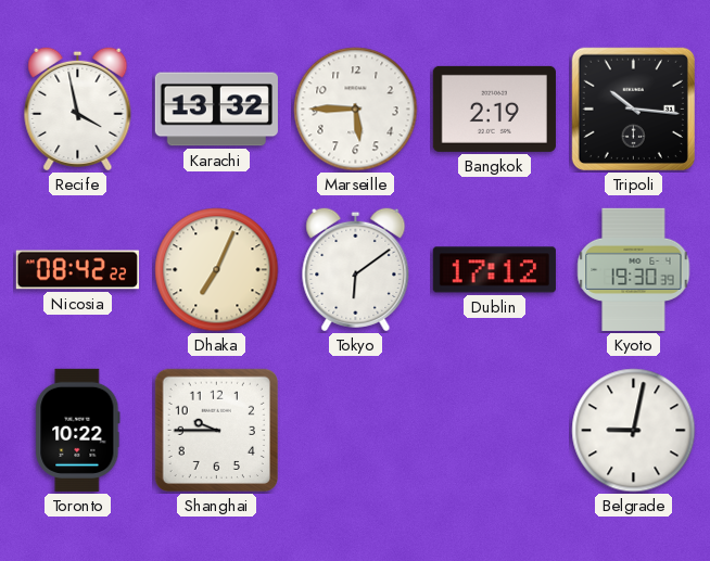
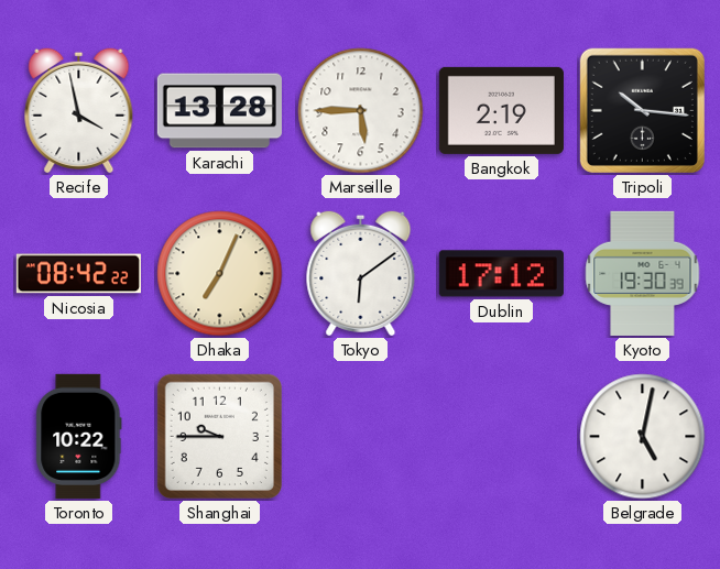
Karachi: 13:32 -> 13:28
Belgrade: 9:02 -> 5:02
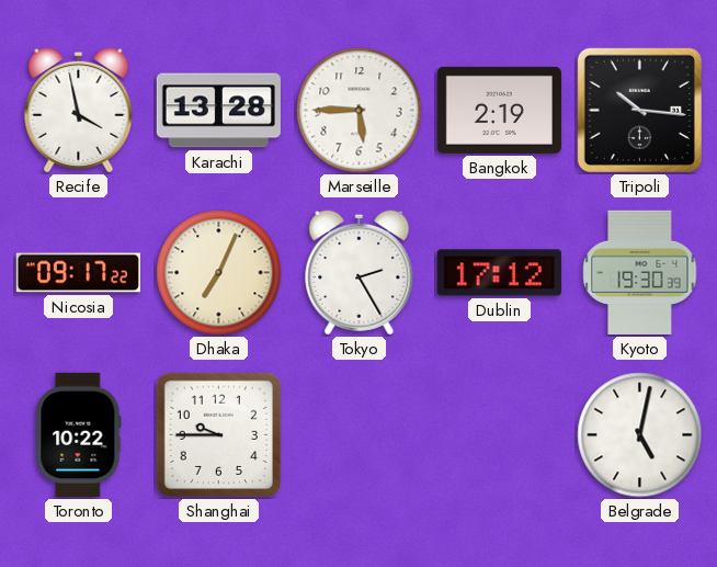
Nicosia: 08:42 -> 09:17
Tokyo: 6:09 -> 2:25
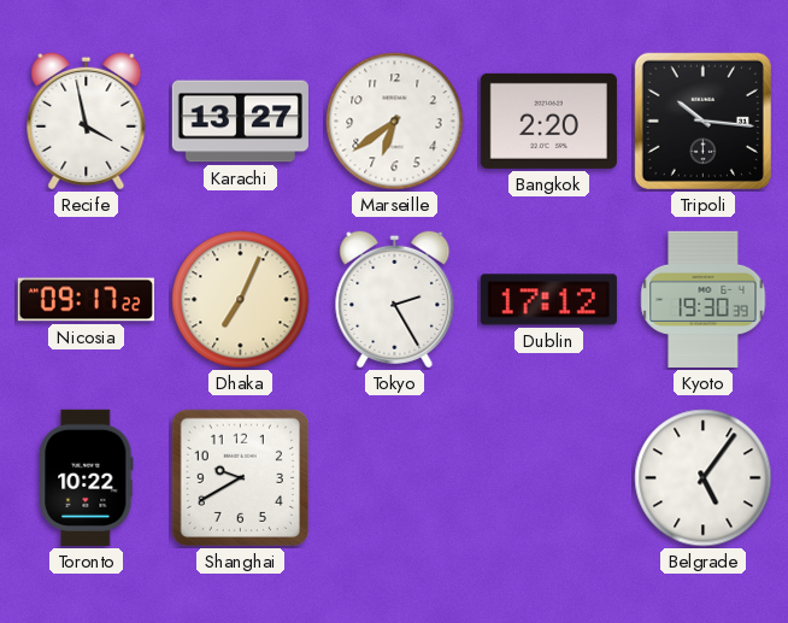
Karachi: 13:28 -> 13:27
Marseille: 5:45 -> 6:39
Bangkok: 2:19 -> 2:20
Shanghai: 9:45 -> 9:40
Belgrade: 5:02 -> 5:06
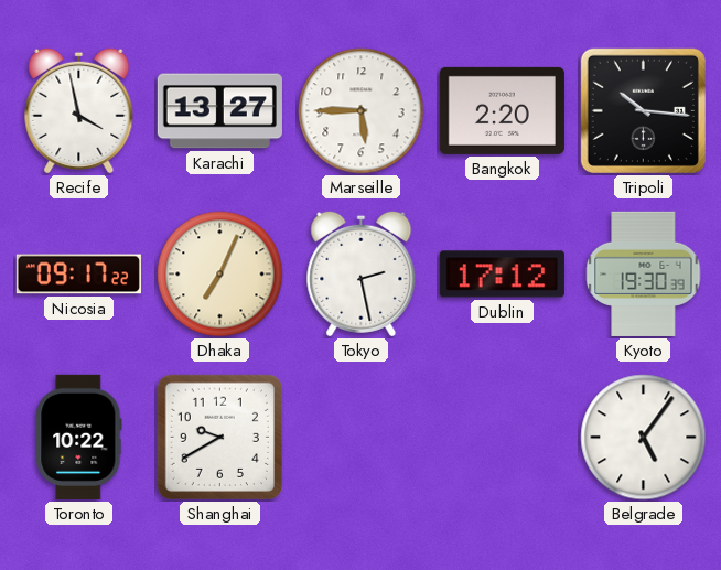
Marseille: 6:39 -> 5:45
Tokyo: 2:25 -> 2:28
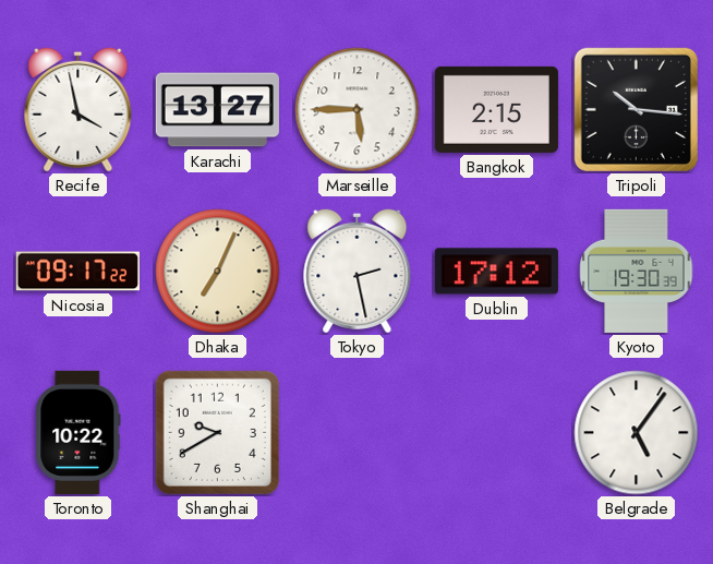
Bangkok: 2:20 -> 2:15
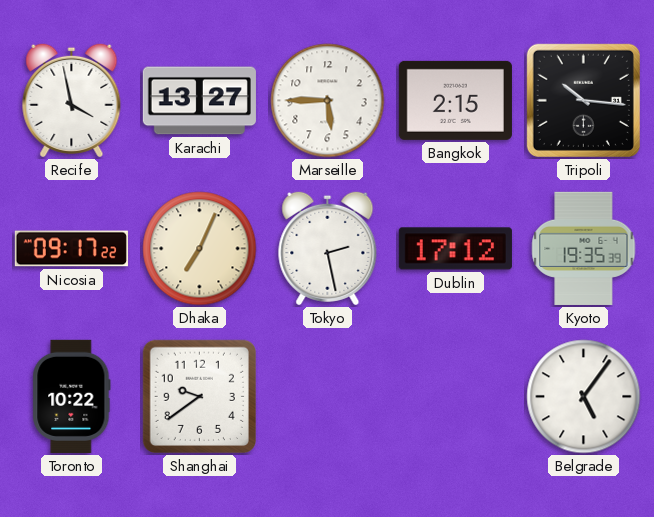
Kyoto: 19:30 -> 19:35
Shanghai: 9:40 -> 9:39
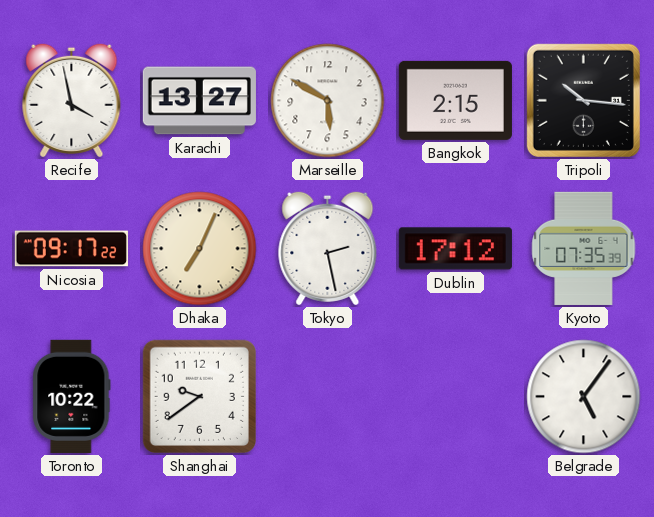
Marseille: 5:45 -> 5:50
Kyoto: 19:35 -> 07:35
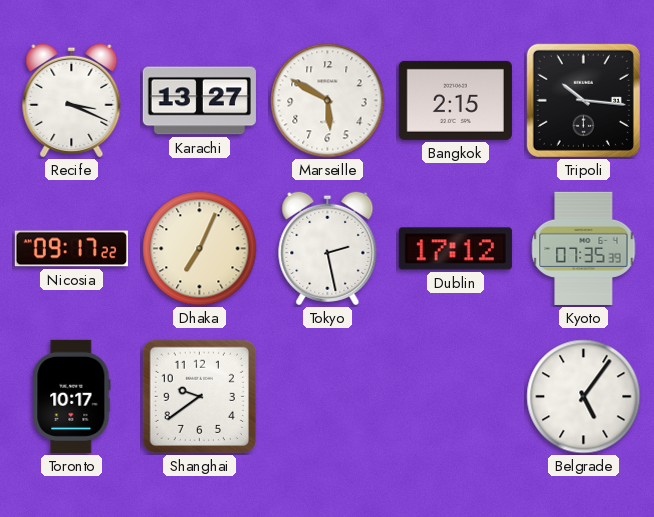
Recife: 3:58 -> 3:19
Toronto: 10:22 -> 10:17
